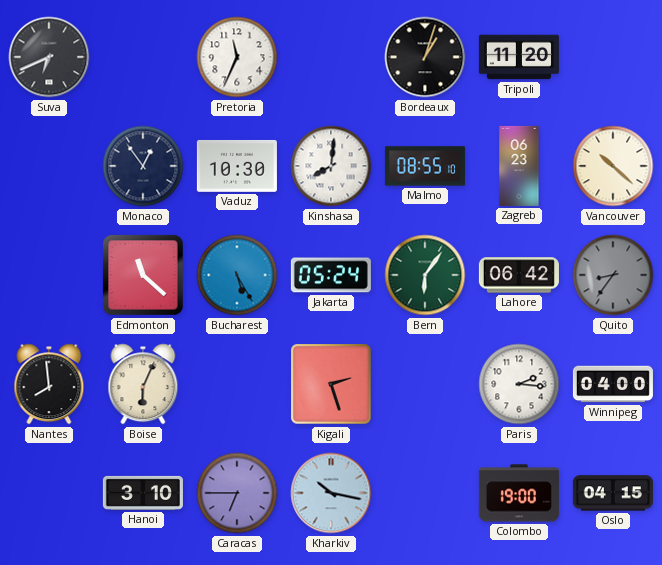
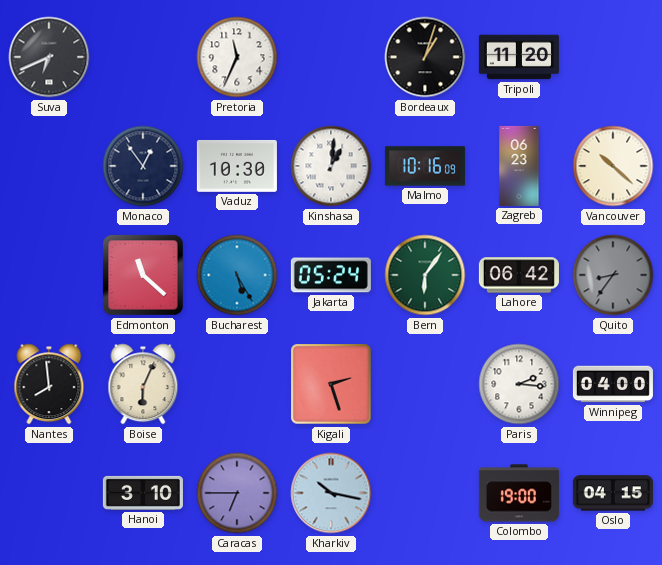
Kinshasa: 8:01 -> 1:01
Malmo: 08:55 -> 10:16
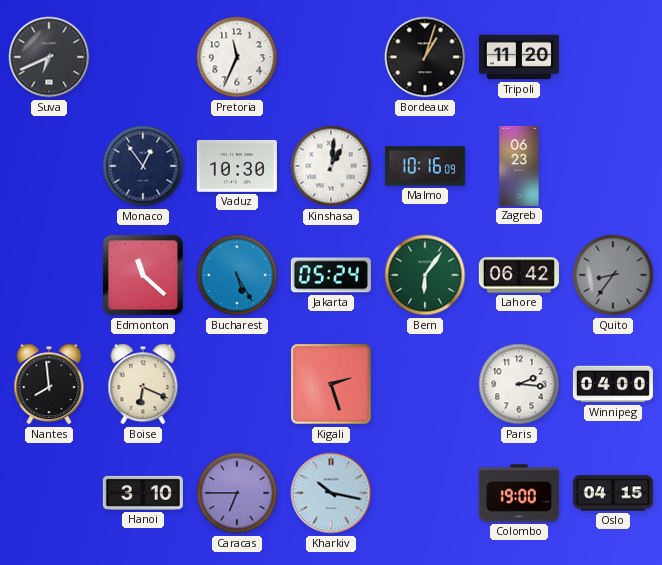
Vancouver: 10:22 -> none
Boise: 6:04 -> 6:19
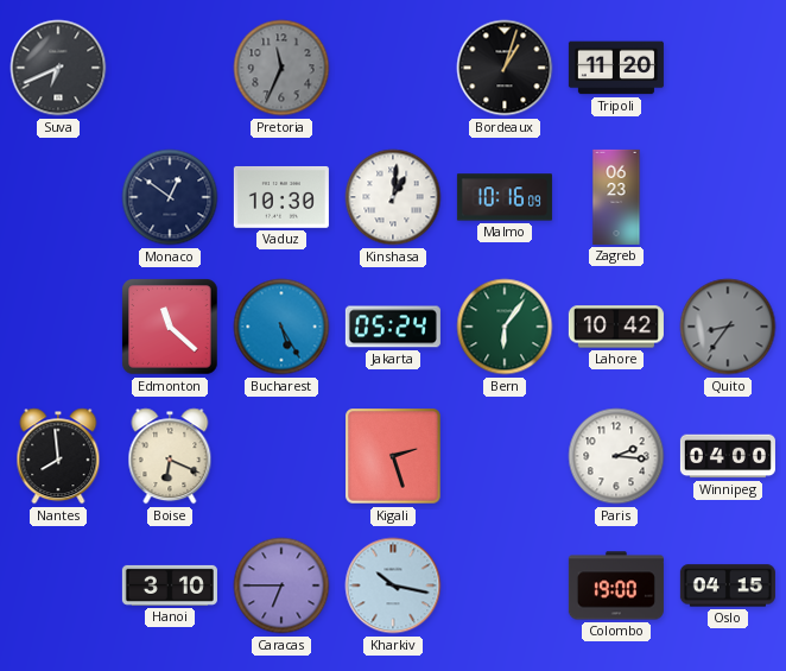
Pretoria dial: white -> grey
Monaco: 12:54 -> 12:51
Lahore: 06:42 -> 10:42
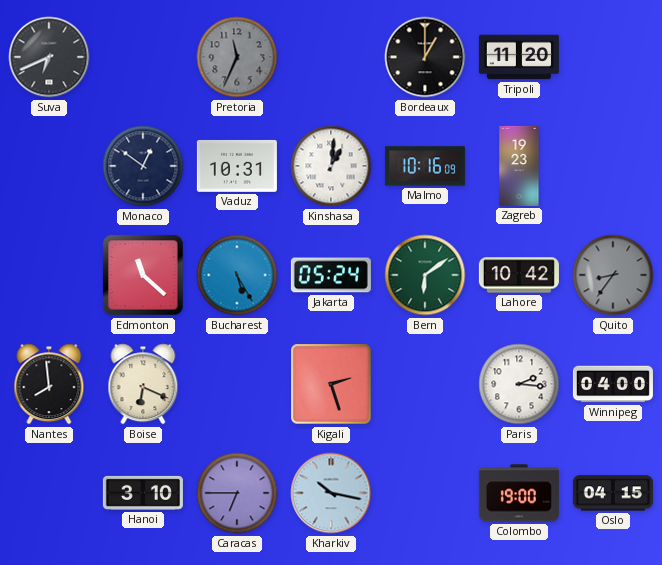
Bordeaux: 1:03 -> 1:00
Vaduz: 10:30 -> 10:31
Zagreb: 06:23 -> 19:23
Bern: 6:06 -> 6:09
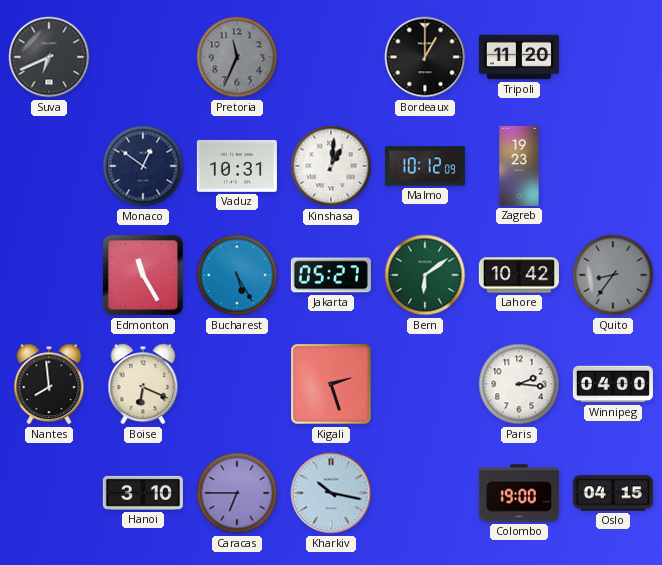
Malmo: 10:16 -> 10:12
Edmonton: 11:22 -> 11:25
Jakarta: 05:24 -> 05:27
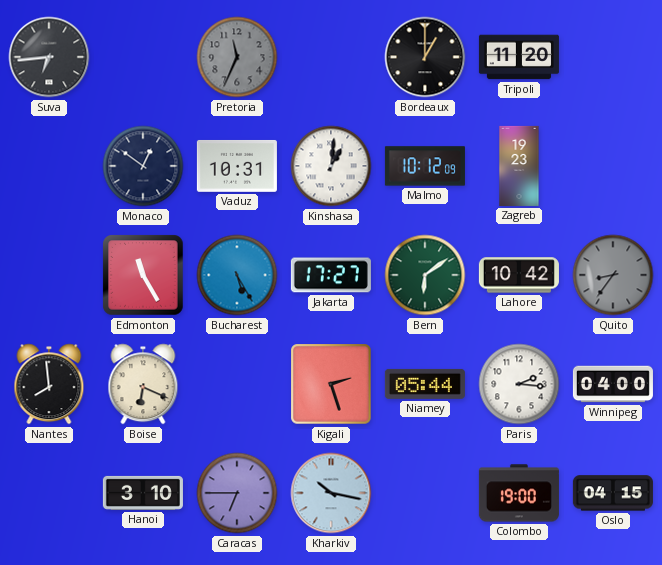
Suva: 6:41 -> 6:44
Jakarta: 05:27 -> 17:27
Niamey: none -> 05:44
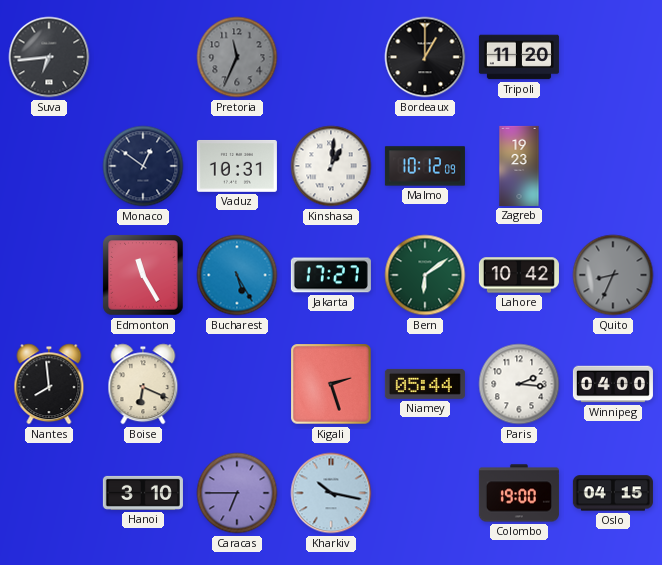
Quito: 8:36 -> 8:34
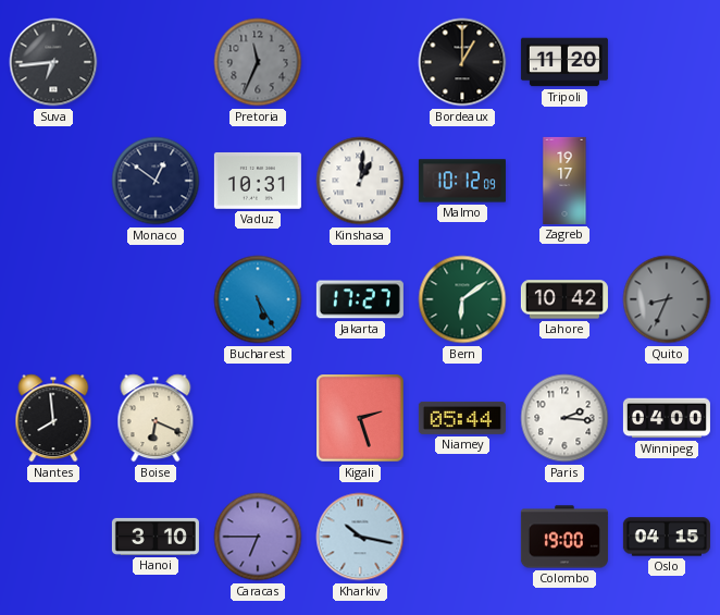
Zagreb: 19:23 -> 19:17
Edmonton: 11:25 -> none
